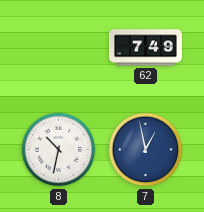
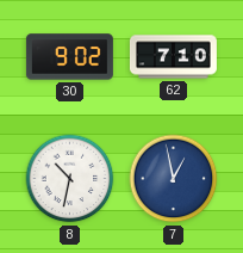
30: none -> 9:02
62: 7:49 -> 7:10
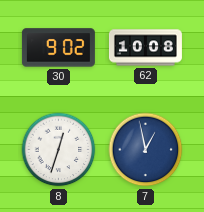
62: 7:10 -> 10:08
8: 10:32 -> 12:33
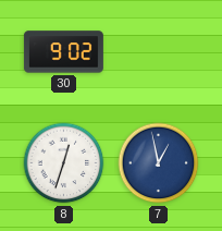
62: 10:08 -> none
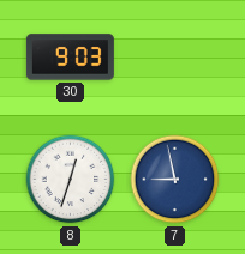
30: 9:02 -> 9:03
7: 12:58 -> 8:58
